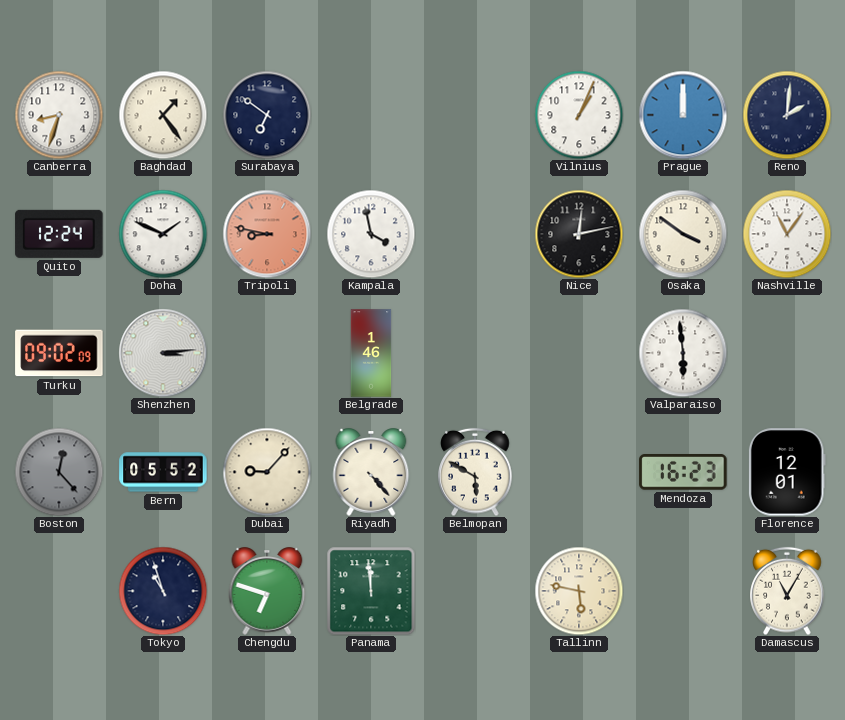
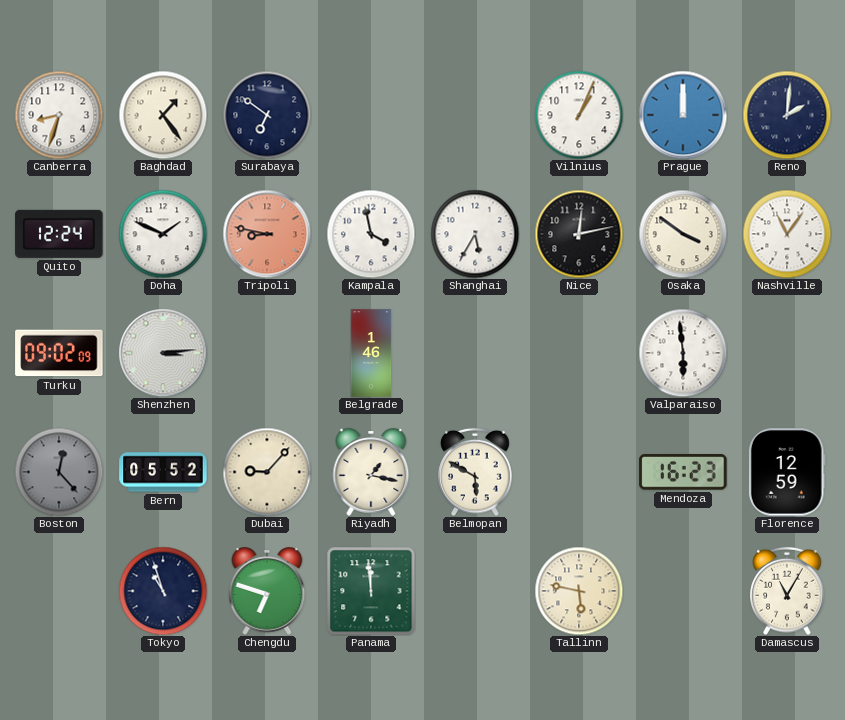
Shanghai: none -> 5:35
Riyadh: 4:23 -> 1:17
Florence: 12:01 -> 12:59
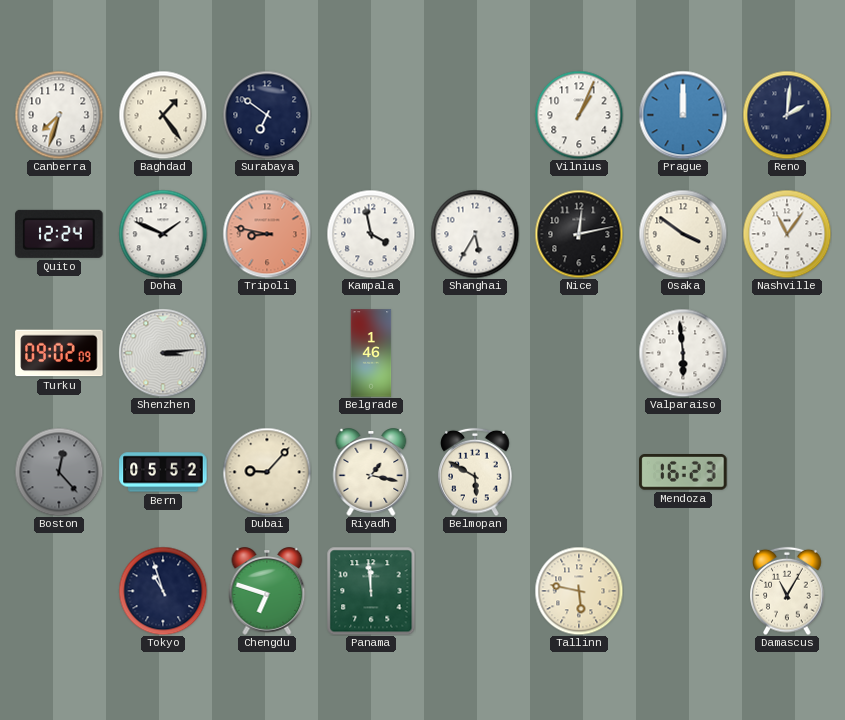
Canberra: 8:33 -> 7:33
Florence: 12:59 -> none
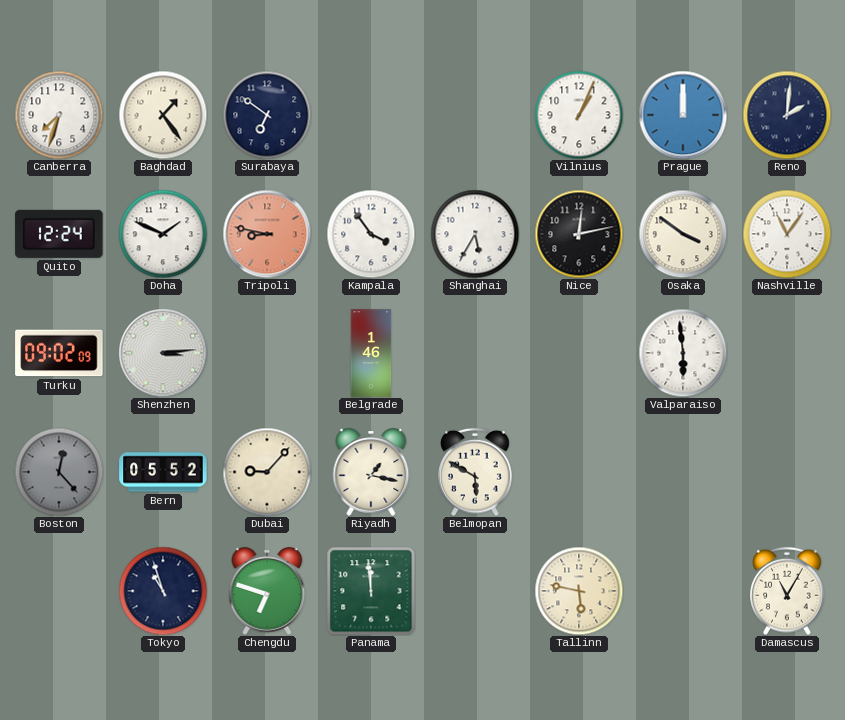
Kampala: 3:58 -> 3:54
Mendoza: 16:23 -> none
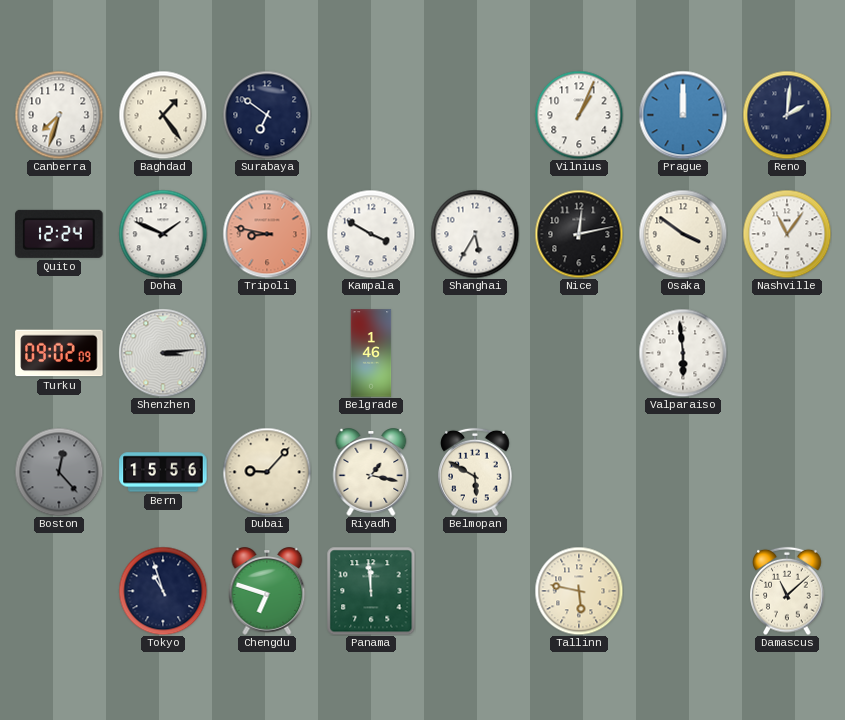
Kampala: 3:54 -> 3:50
Bern: 05:52 -> 15:56
Damascus: 11:05 -> 11:08
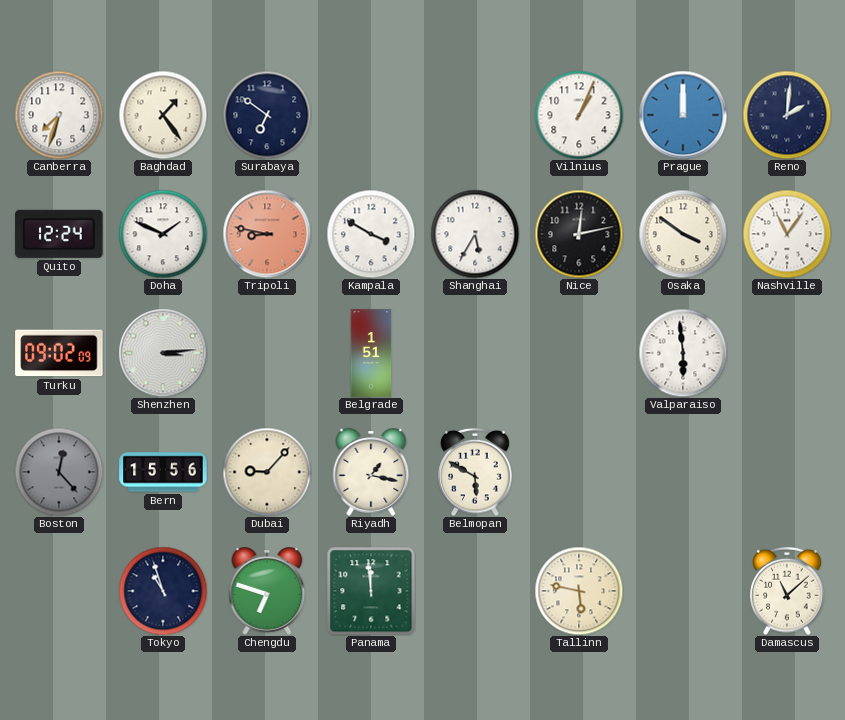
Belgrade: 1:46 -> 1:51
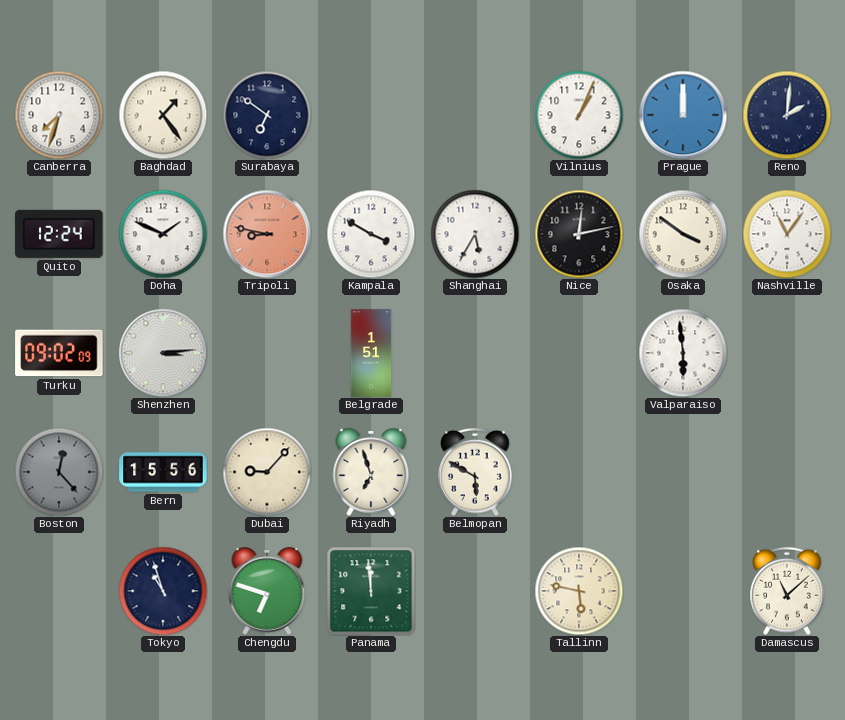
Riyadh: 1:17 -> 6:57
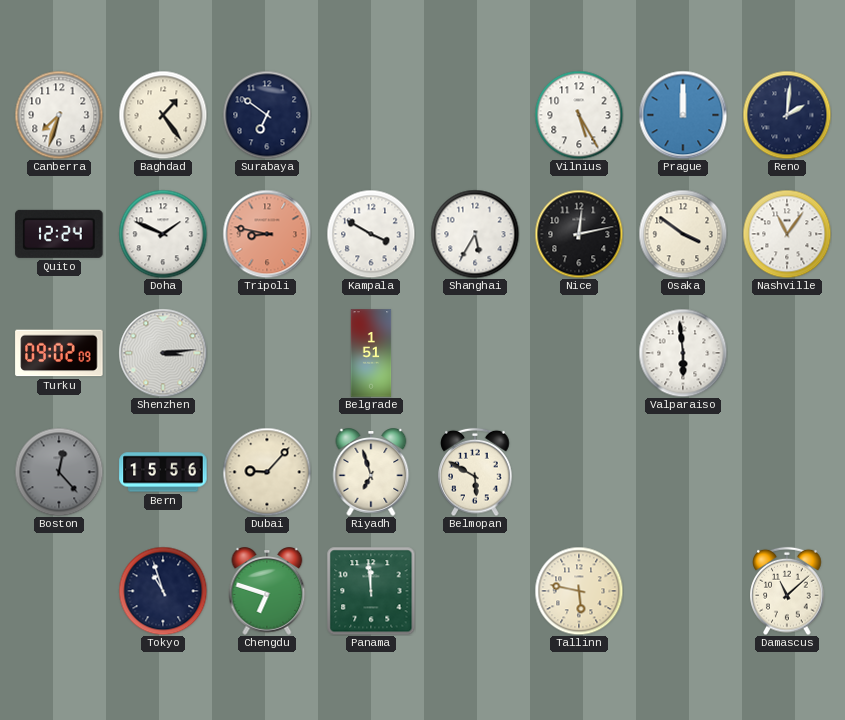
Vilnius: 1:04 -> 5:25
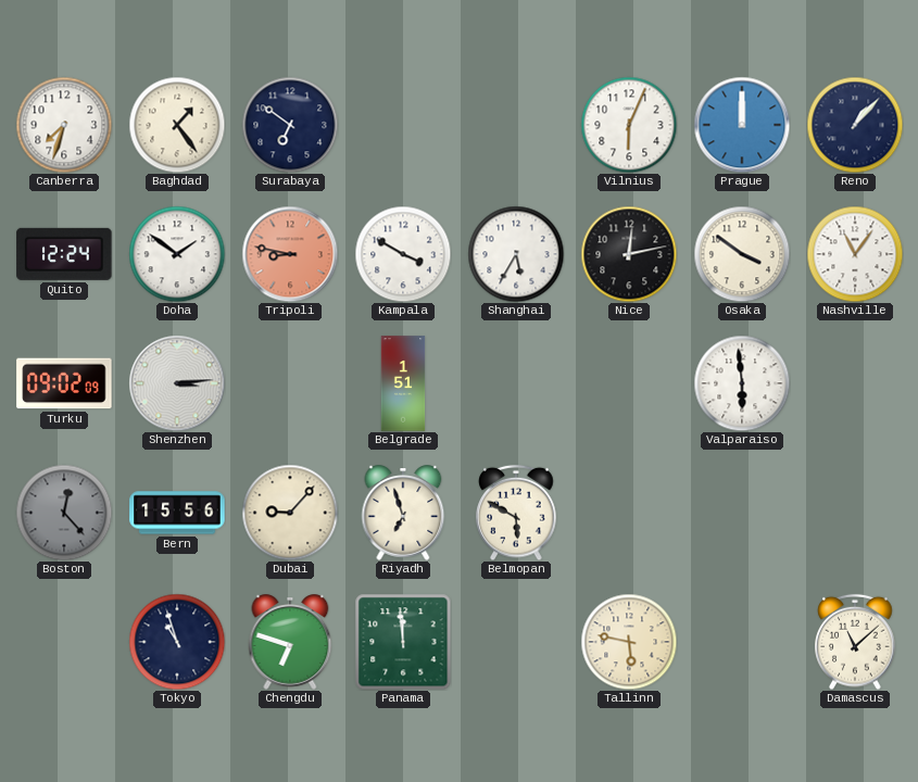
Vilnius: 5:25 -> 6:04
Reno: 2:01 -> 1:07
Doha: 1:49 -> 1:51
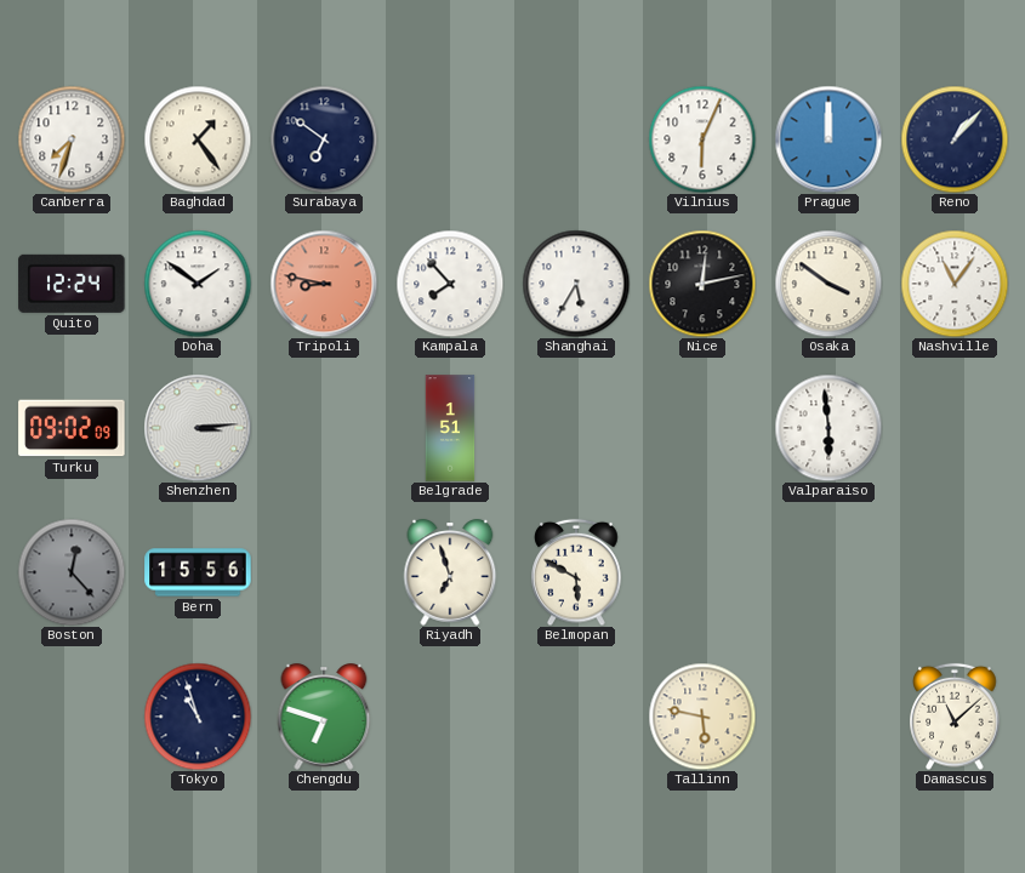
Kampala: 3:50 -> 7:53
Dubai: 9:07 -> none
Panama: 11:59 -> none
